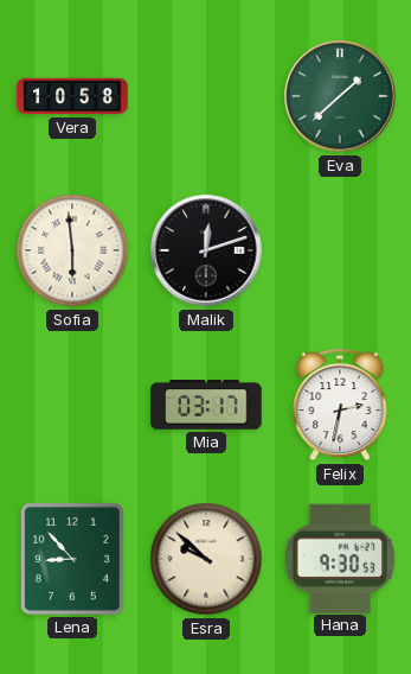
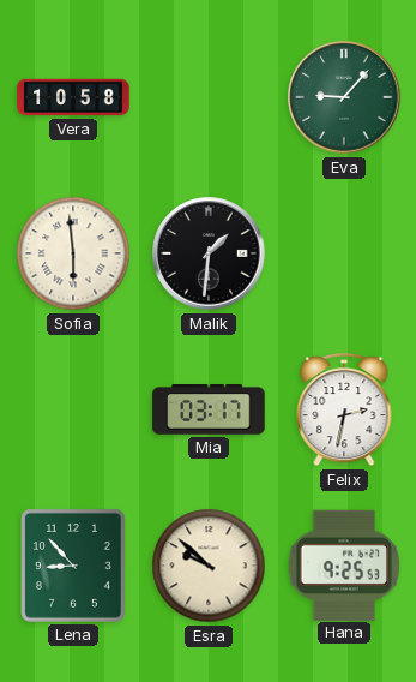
Eva: 1:38 -> 9:07
Malik: 12:12 -> 1:31
Hana: 9:30 -> 9:25
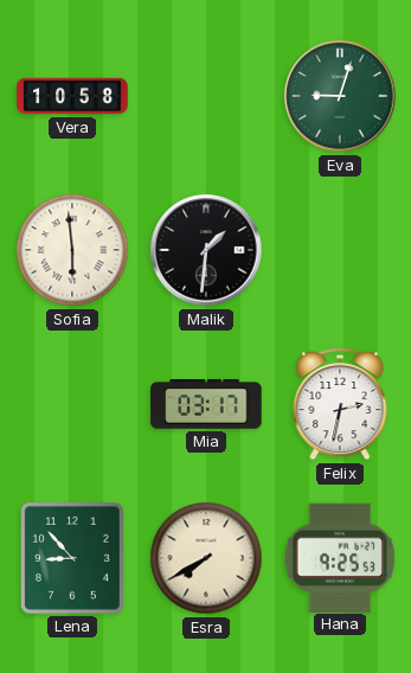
Eva: 9:07 -> 9:03
Esra: 9:52 -> 7:40
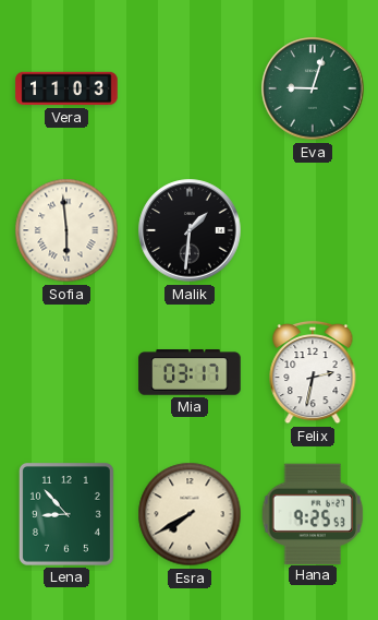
Vera: 10:58 -> 11:03
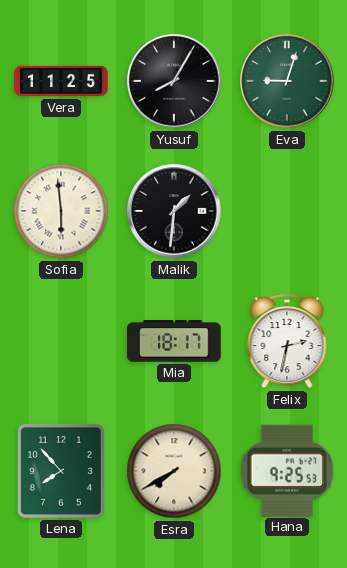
Vera: 11:03 -> 11:25
Yusuf: none -> 8:05
Mia: 03:17 -> 18:17
Lena: 8:53 -> 7:53
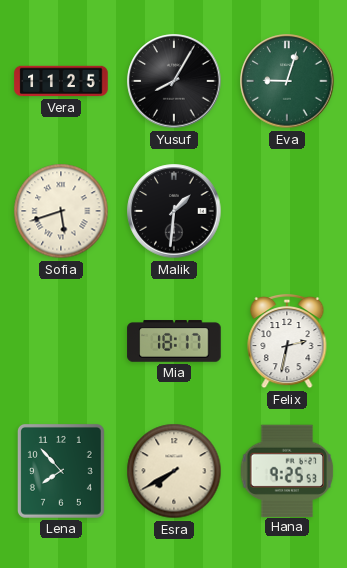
Sofia: 5:59 -> 5:42
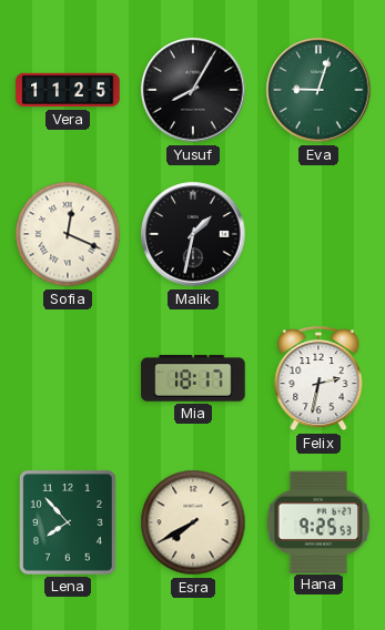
Sofia: 5:42 -> 12:19
Malik: 1:31 -> 1:32
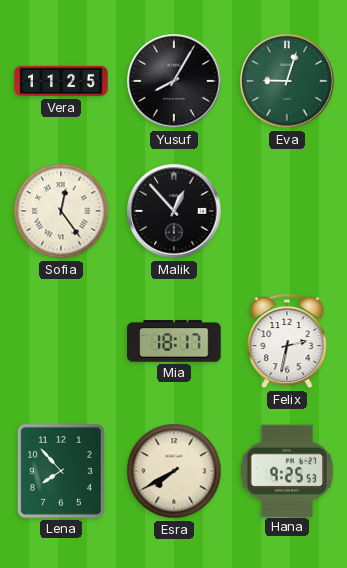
Sofia: 12:19 -> 12:24
Malik: 1:32 -> 12:53
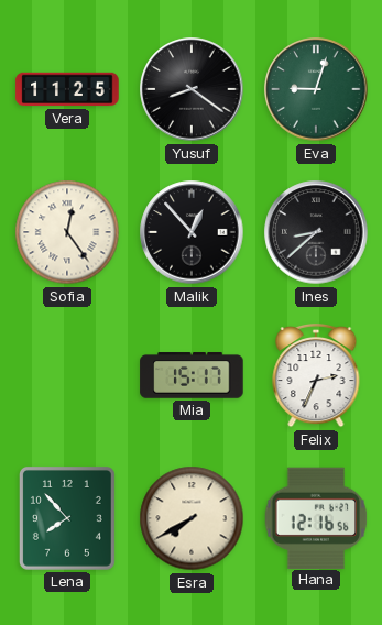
Yusuf: 8:05 -> 8:21
Ines: none -> 8:38
Mia: 18:17 -> 15:17
Felix: 2:32 -> 2:34
Hana: 9:25 -> 12:16
